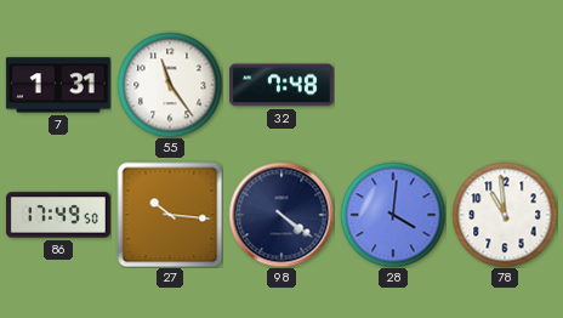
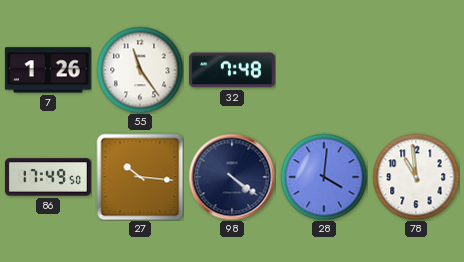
7: 1:31 -> 1:26
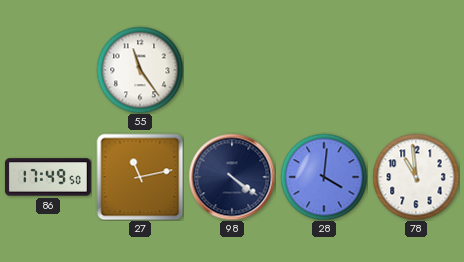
7: 1:26 -> none
32: 7:48 -> none
27: 10:16 -> 11:13
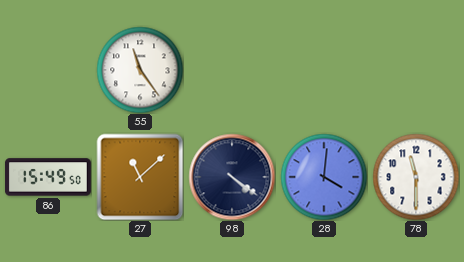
86: 17:49 -> 15:49
27: 11:13 -> 11:08
78: 10:59 -> 11:30
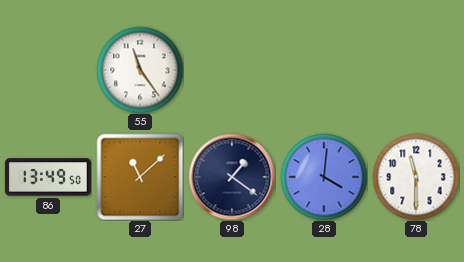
86: 15:49 -> 13:49
98: 4:21 -> 1:21
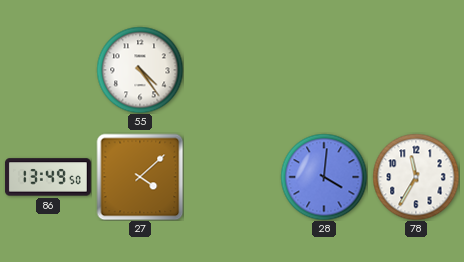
55: 11:24 -> 4:24
27: 11:08 -> 4:08
98: 1:21 -> none
78: 11:30 -> 11:35
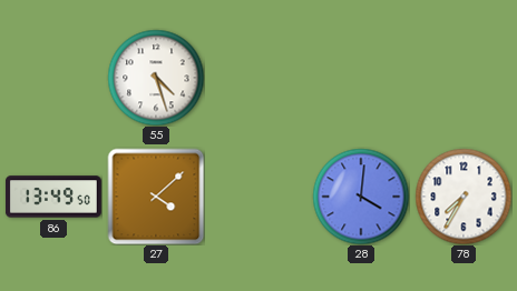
55: 4:24 -> 4:27
78: 11:35 -> 7:35
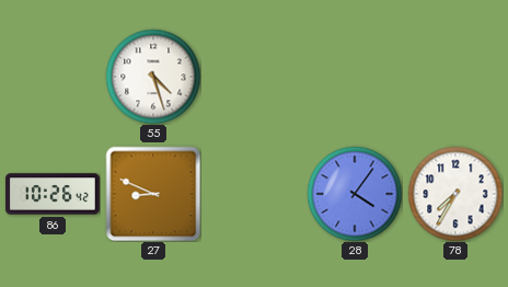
86: 13:49 -> 10:26
27: 4:08 -> 8:49
28: 4:01 -> 4:06
